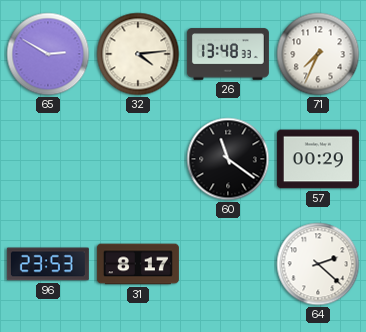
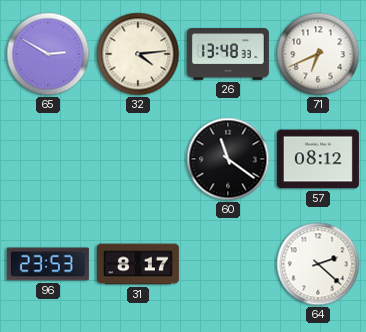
71: 7:34 -> 6:41
57: 00:29 -> 08:12
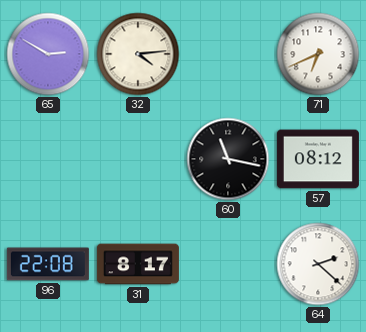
26: 13:48 -> none
60: 11:21 -> 11:17
96: 23:53 -> 22:08
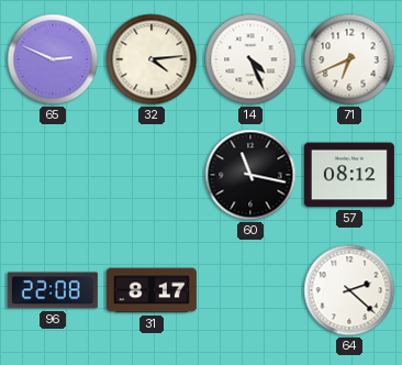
65: 2:50 -> 2:49
14: none -> 4:26
